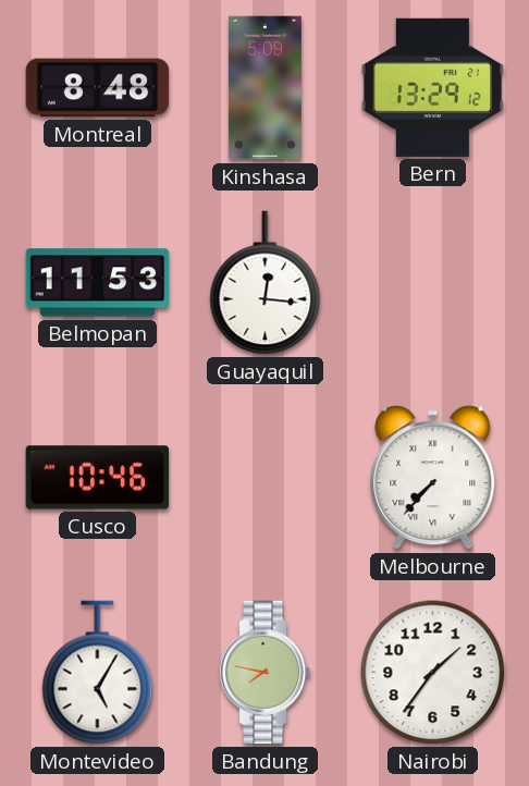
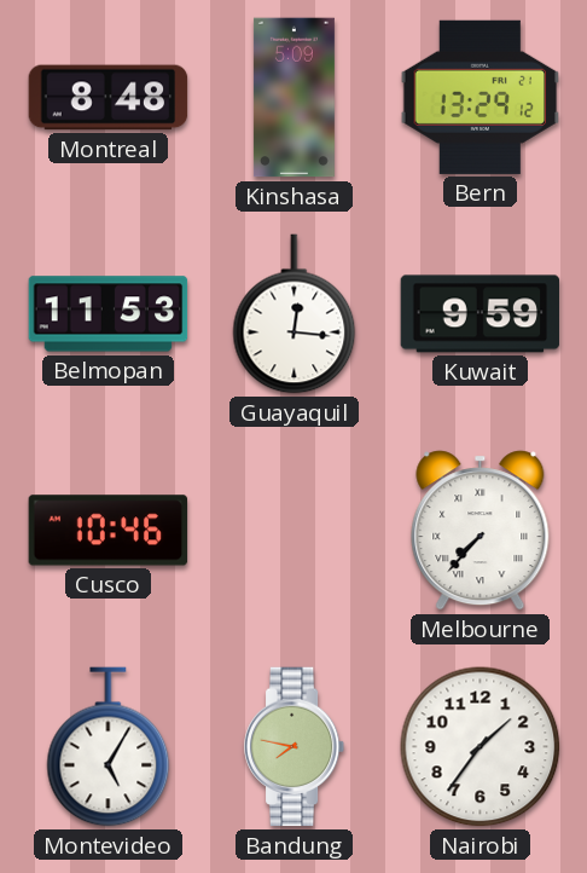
Kuwait: none -> 9:59
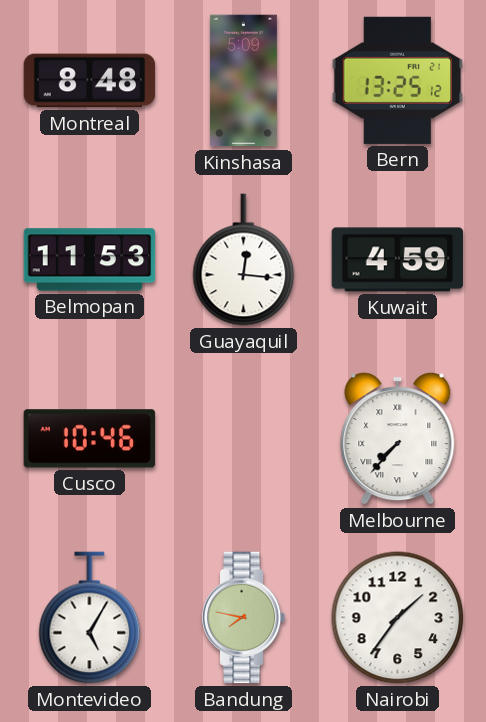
Bern: 13:29 -> 13:25
Kuwait: 9:59 -> 4:59
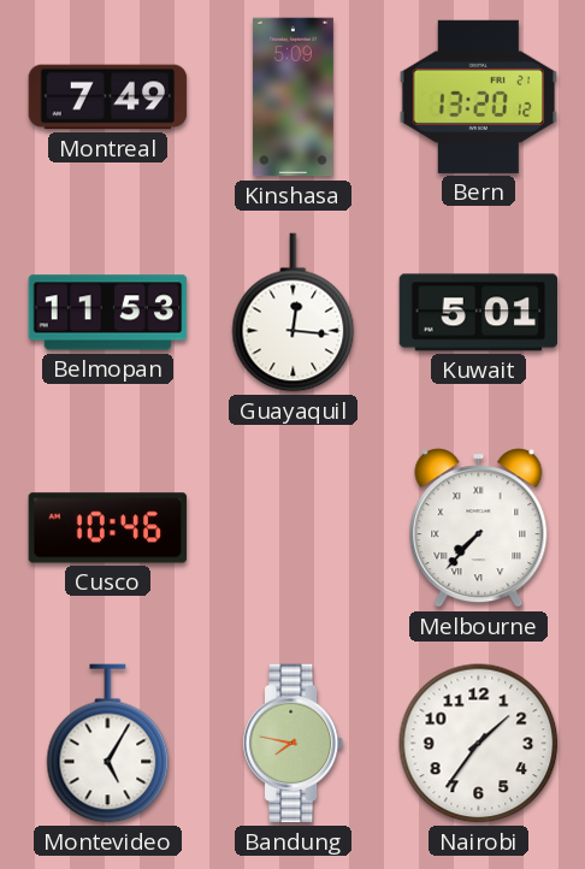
Montreal: 8:48 -> 7:49
Bern: 13:25 -> 13:20
Kuwait: 4:59 -> 5:01
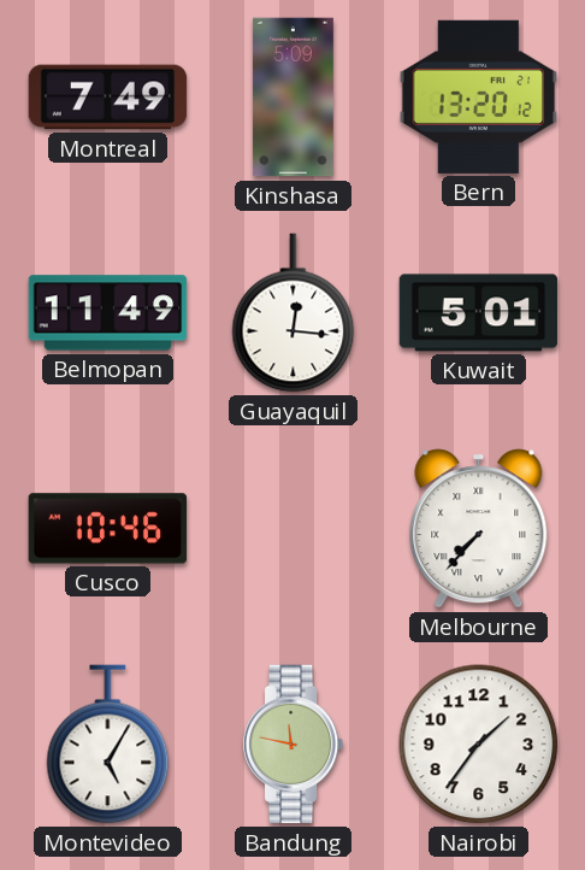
Belmopan: 11:53 -> 11:49
Bandung: 7:47 -> 11:47
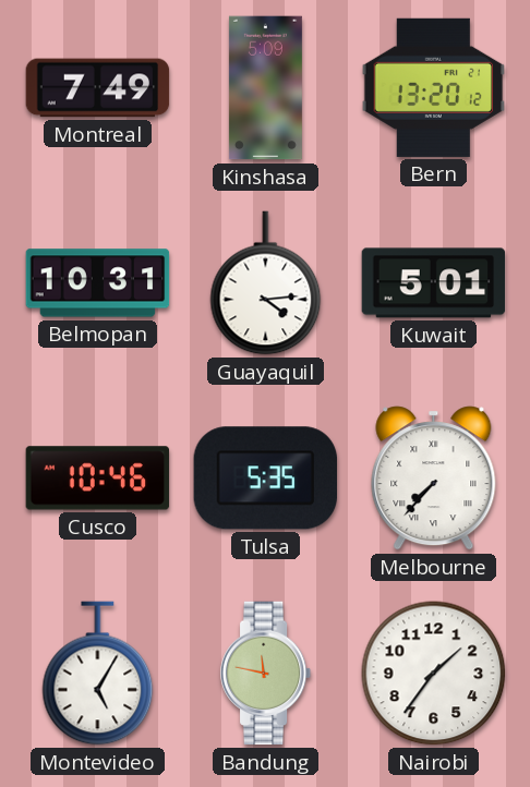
Belmopan: 11:49 -> 10:31
Guayaquil: 12:16 -> 4:14
Tulsa: none -> 5:35
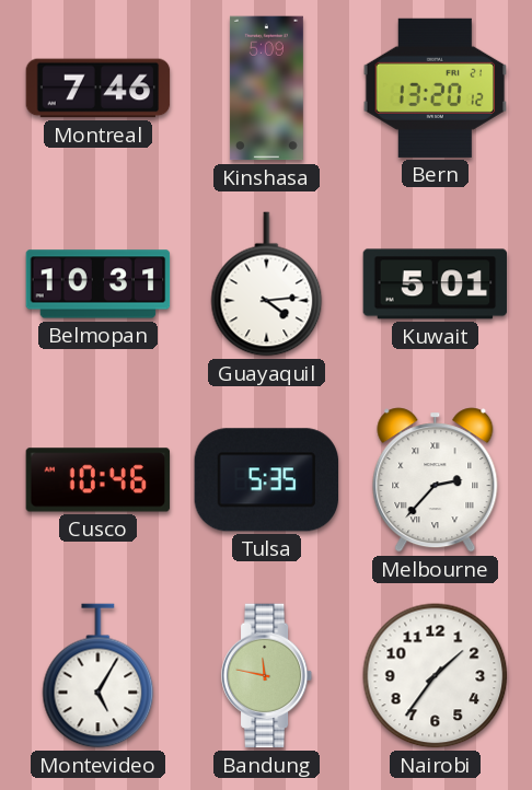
Montreal: 7:49 -> 7:46
Melbourne: 7:37 -> 2:37
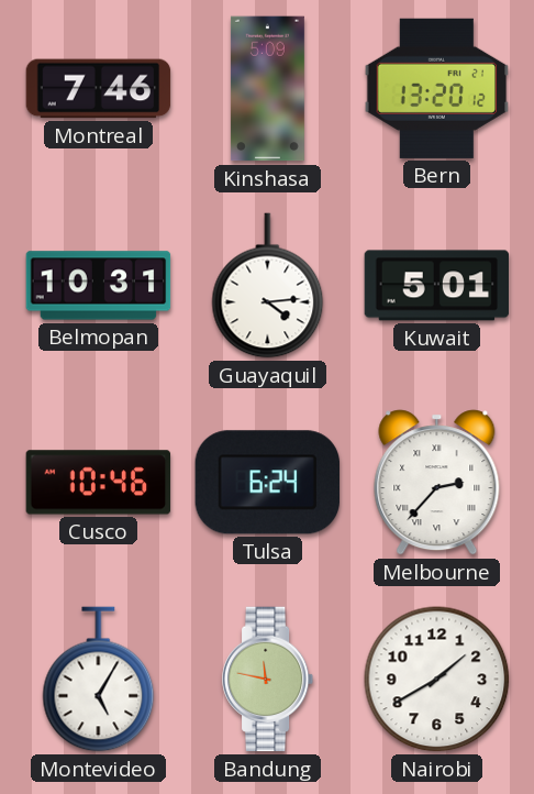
Tulsa: 5:35 -> 6:24
Nairobi: 1:36 -> 1:40
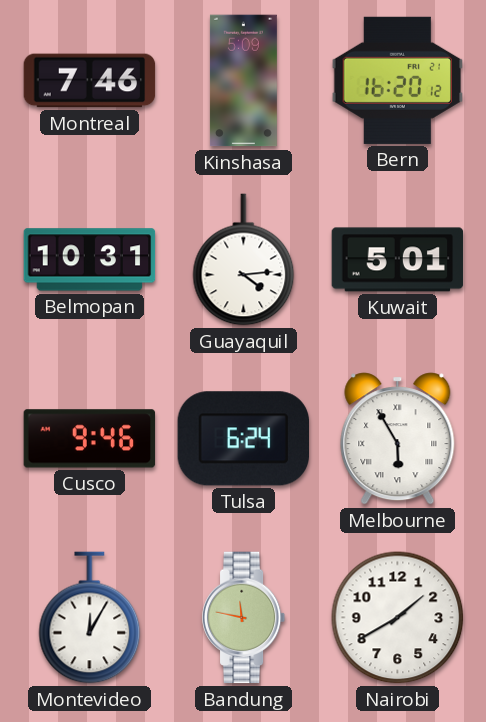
Bern: 13:20 -> 16:20
Cusco: 10:46 -> 9:46
Melbourne: 2:37 -> 5:55
Montevideo: 5:05 -> 12:05
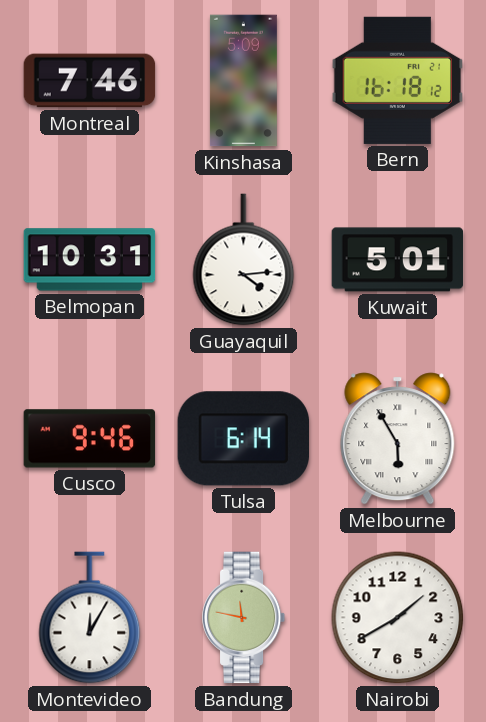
Bern: 16:20 -> 16:18
Tulsa: 6:24 -> 6:14
